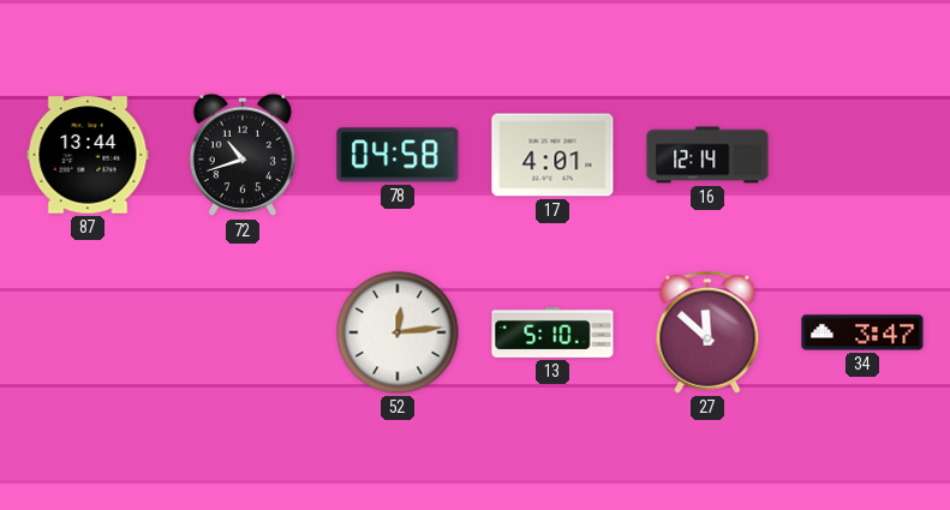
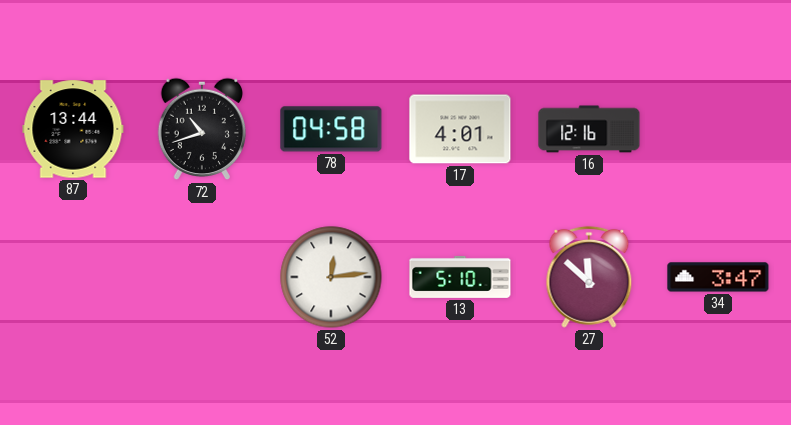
16: 12:14 -> 12:16
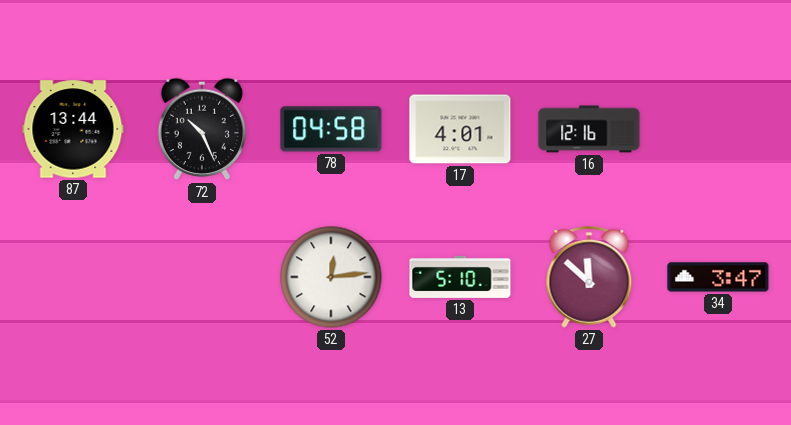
72: 10:42 -> 10:26
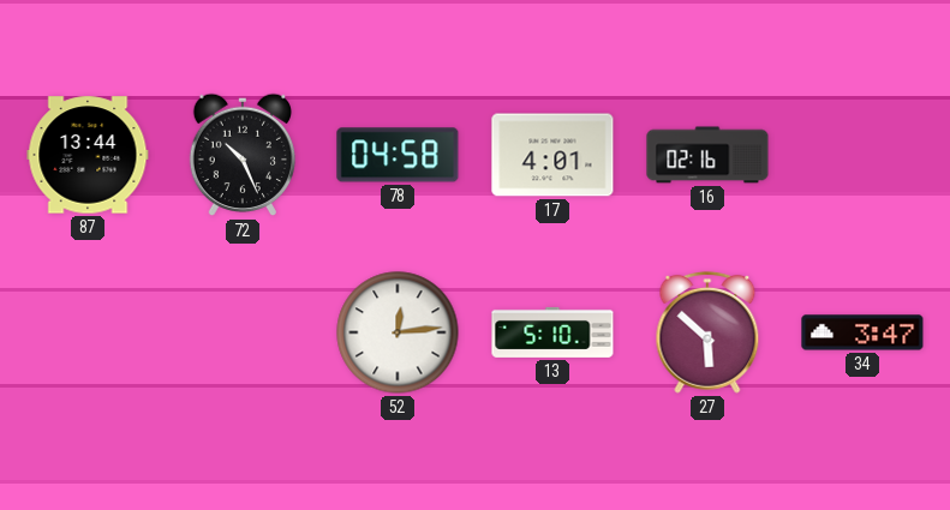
16: 12:16 -> 02:16
27: 11:52 -> 5:52
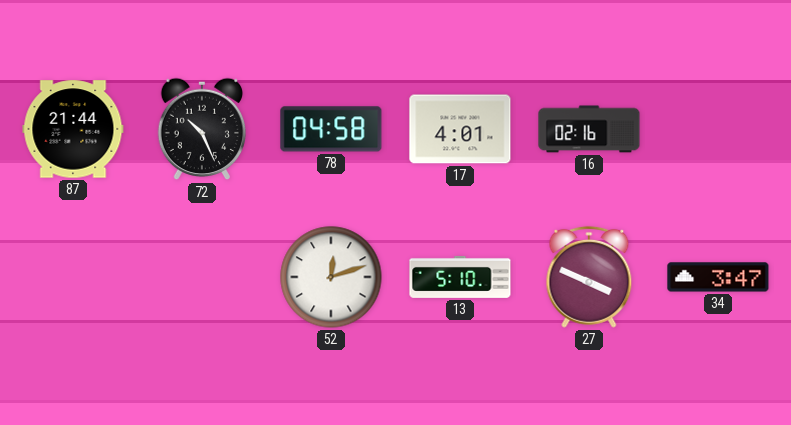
87: 13:44 -> 21:44
52: 12:14 -> 12:12
27: 5:52 -> 3:49
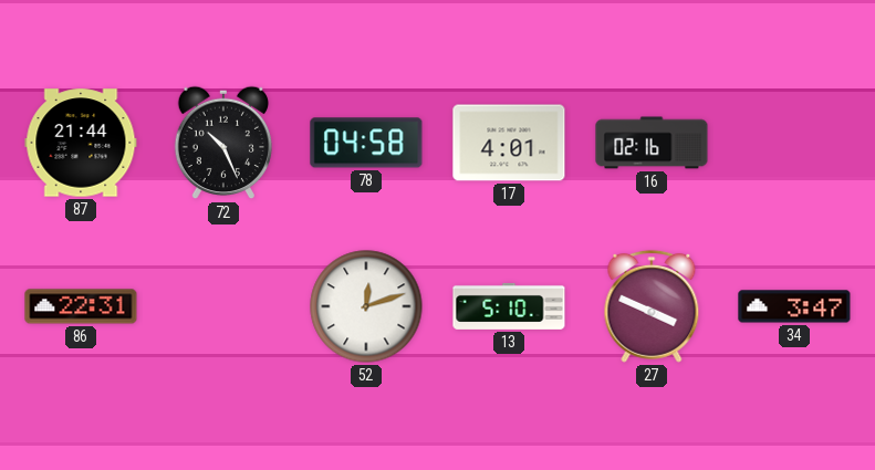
86: none -> 22:31
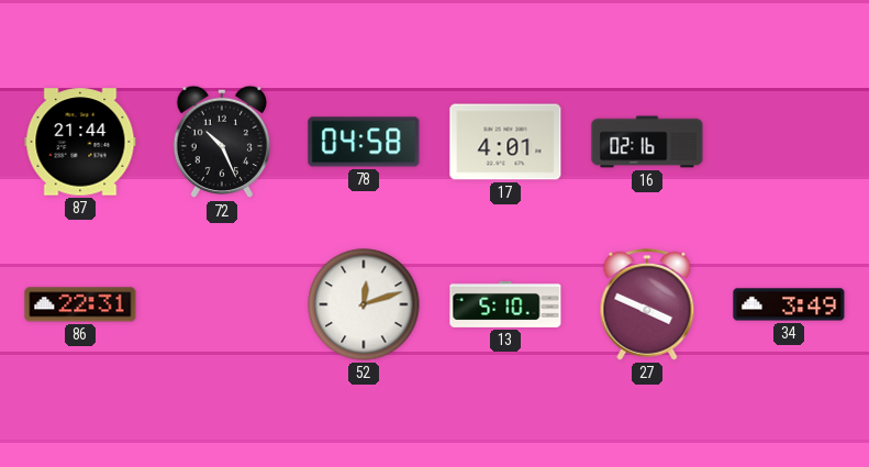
34: 3:47 -> 3:49
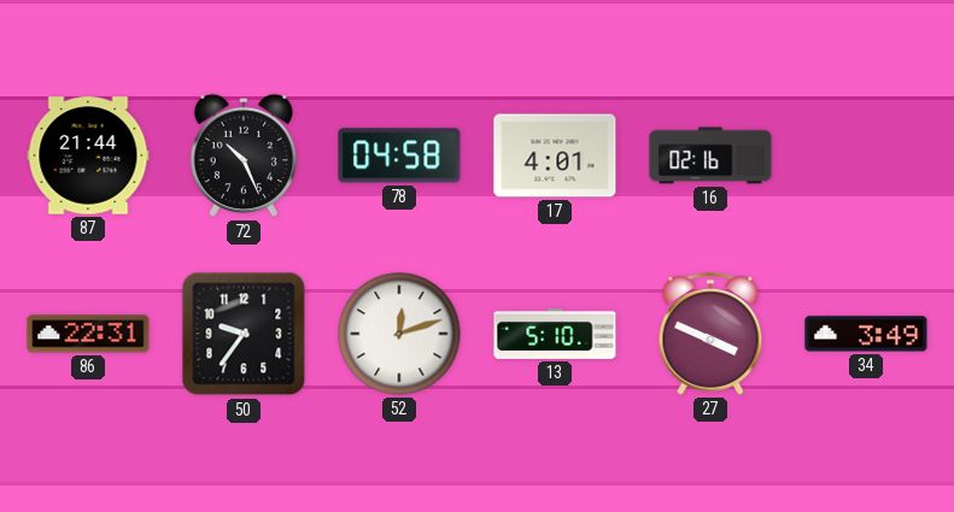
50: none -> 9:36
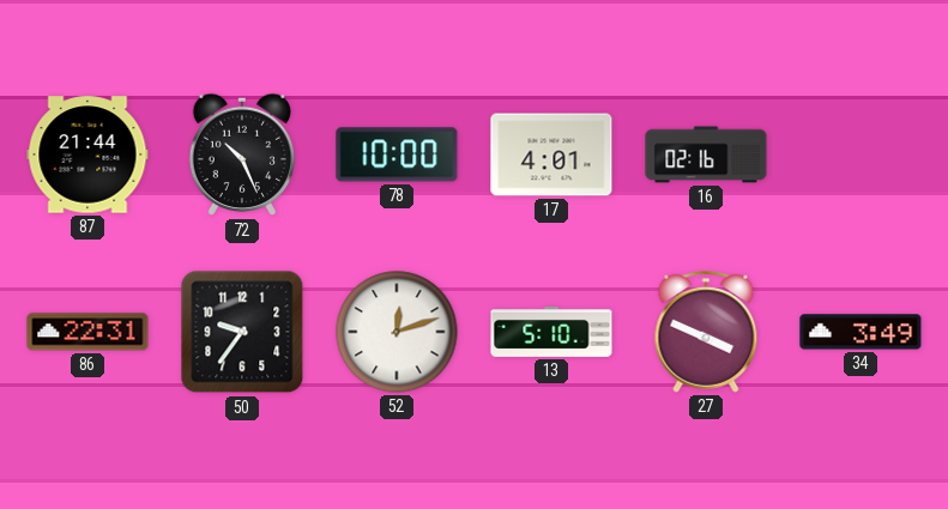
78: 04:58 -> 10:00
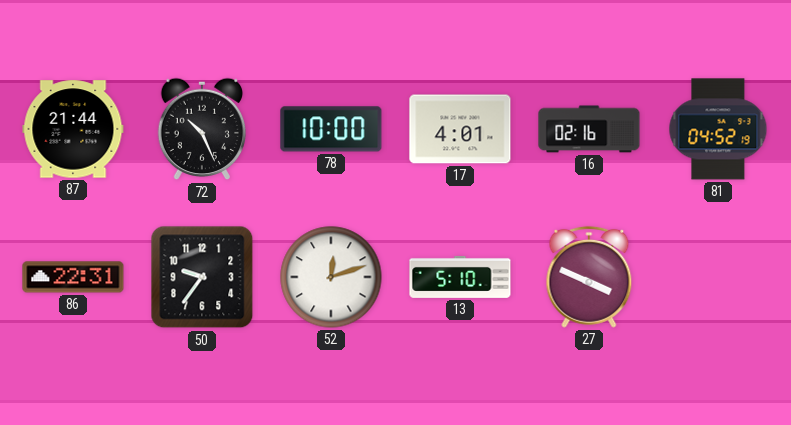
81: none -> 04:52
34: 3:49 -> none
